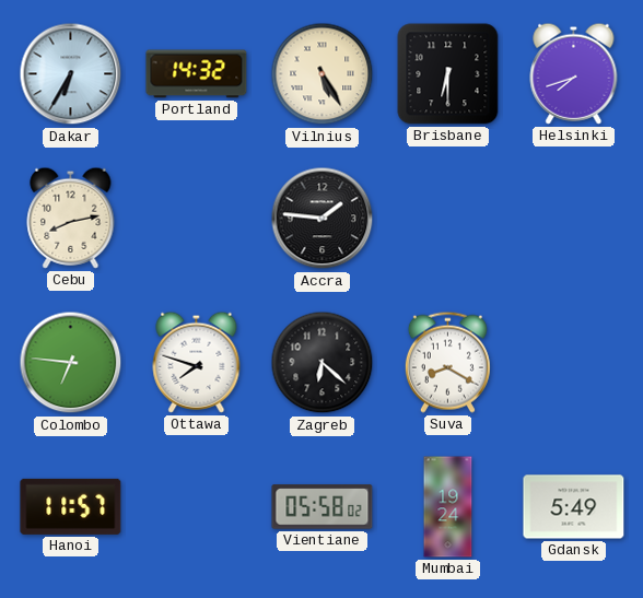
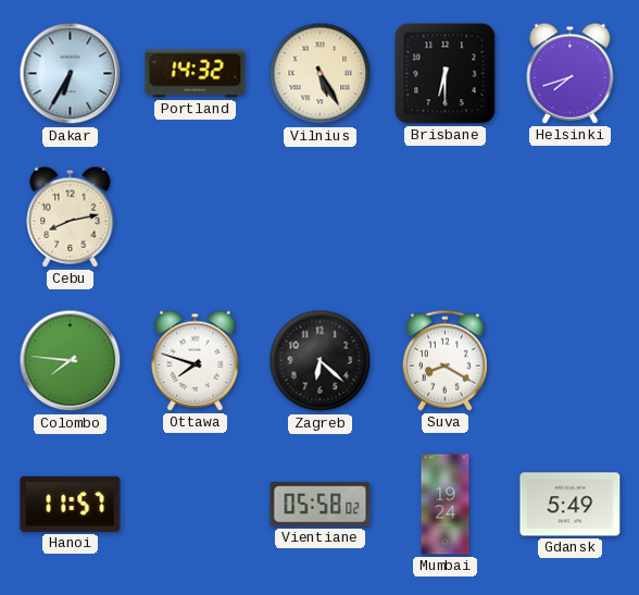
Accra: 1:46 -> none
Colombo: 6:46 -> 7:46
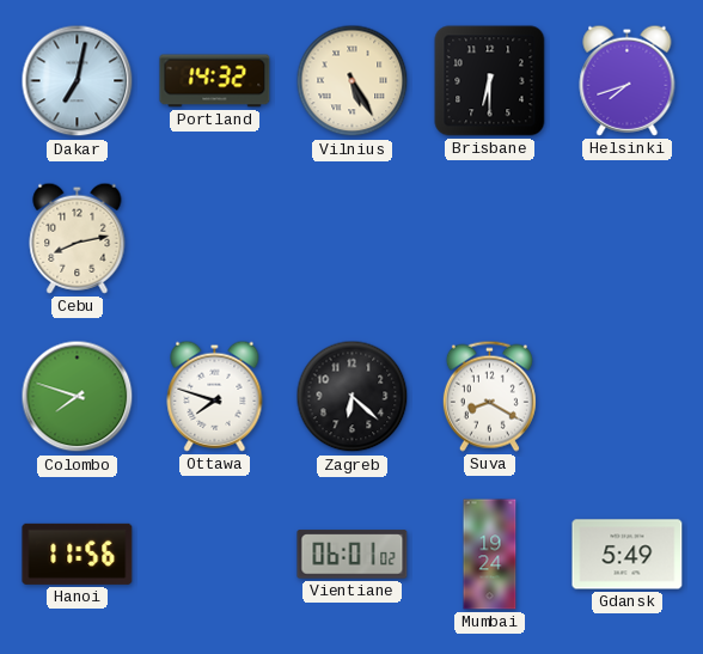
Dakar: 6:35 -> 7:02
Colombo: 7:46 -> 7:48
Hanoi: 11:57 -> 11:56
Vientiane: 05:58 -> 06:01
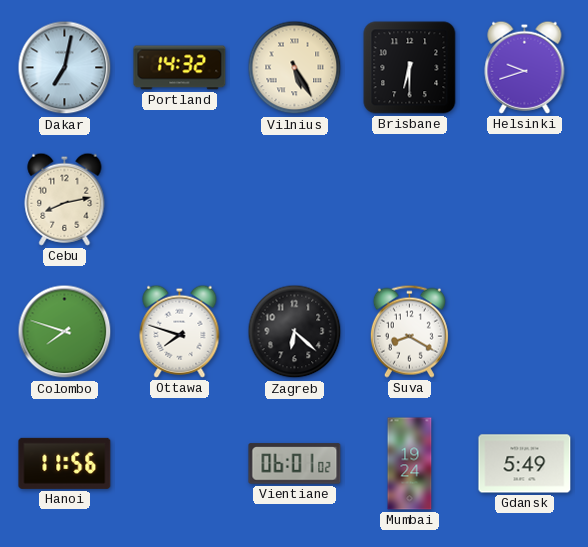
Helsinki: 7:42 -> 9:42
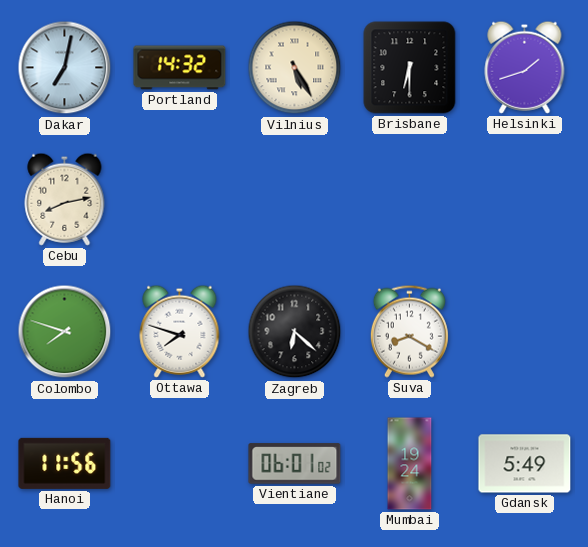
Helsinki: 9:42 -> 1:42
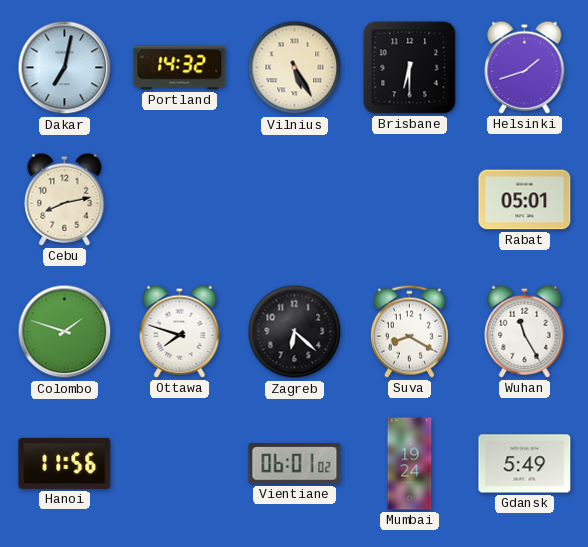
Rabat: none -> 05:01
Colombo: 7:48 -> 1:48
Wuhan: none -> 11:25
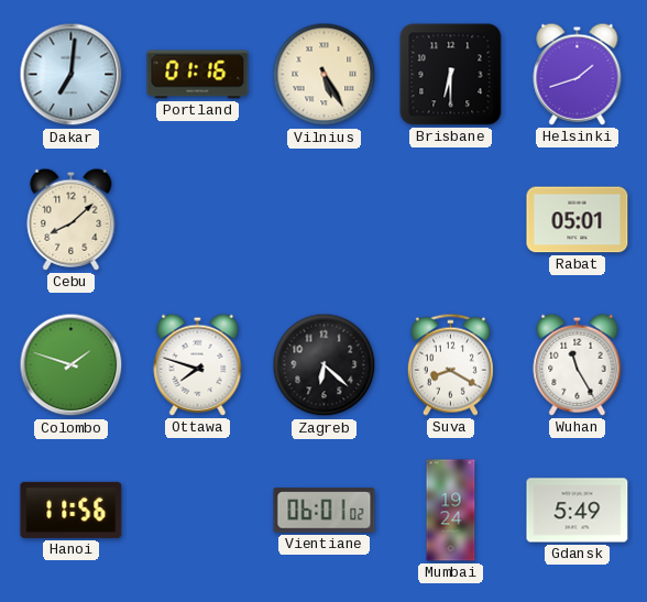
Dakar: 7:02 -> 7:01
Portland: 14:32 -> 01:16
Cebu: 8:13 -> 8:08
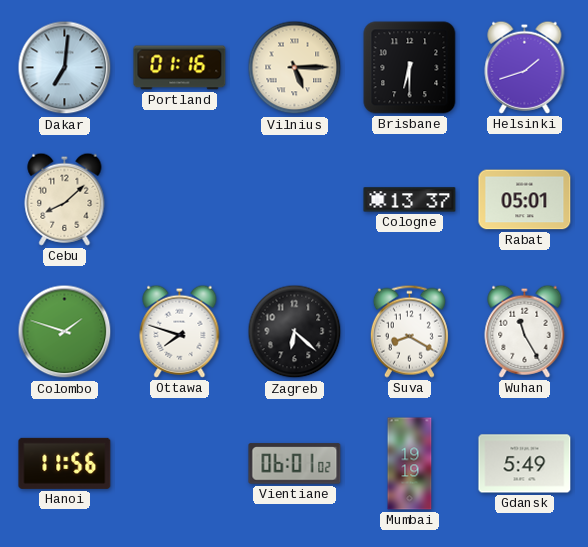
Vilnius: 5:25 -> 5:15
Cologne: none -> 13:37
Mumbai: 19:24 -> 19:19
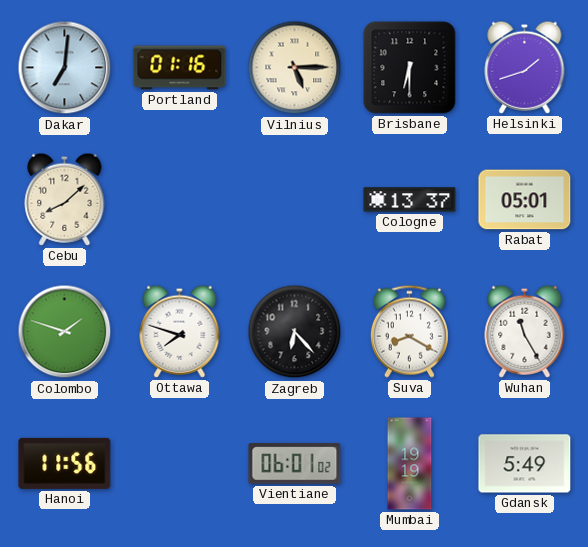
Zagreb: 6:22 -> 6:23
